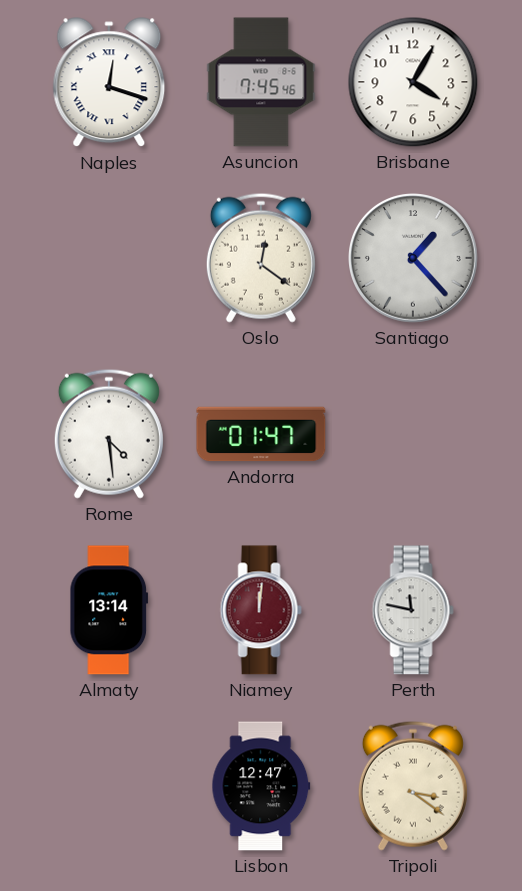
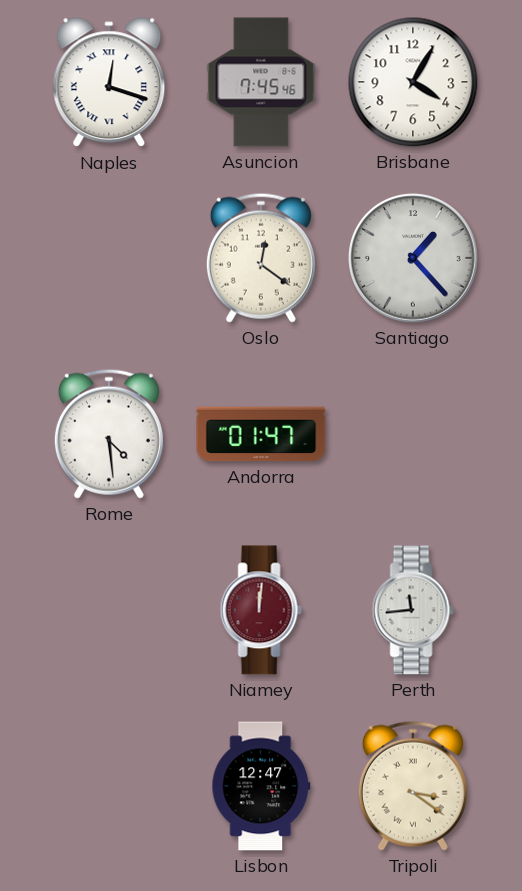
Almaty: 13:14 -> none
Perth: 11:47 -> 11:44
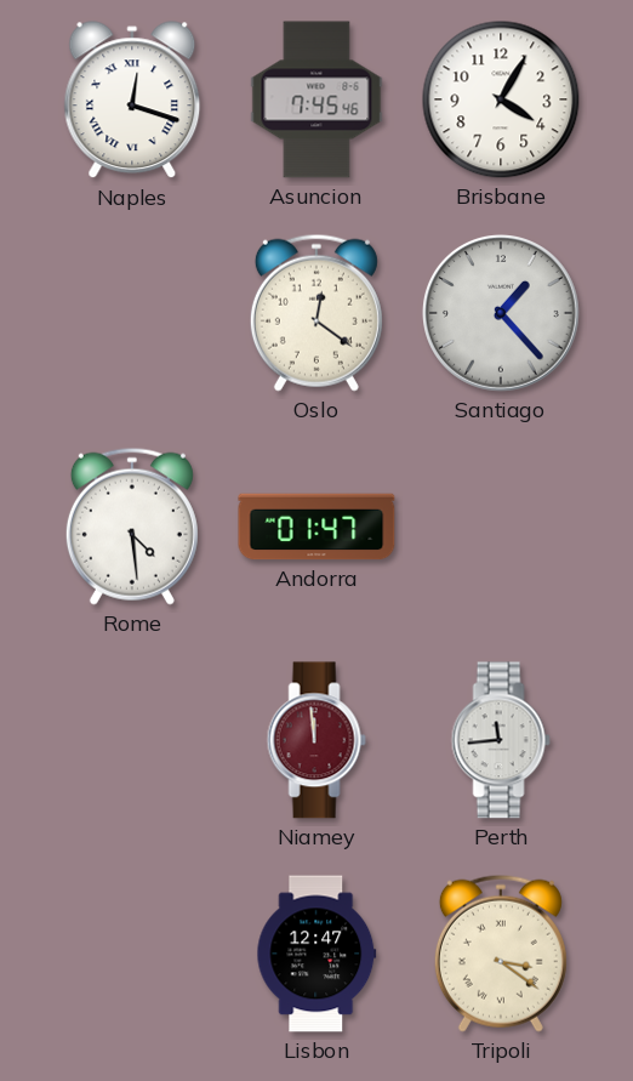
Niamey: 12:01 -> 11:59
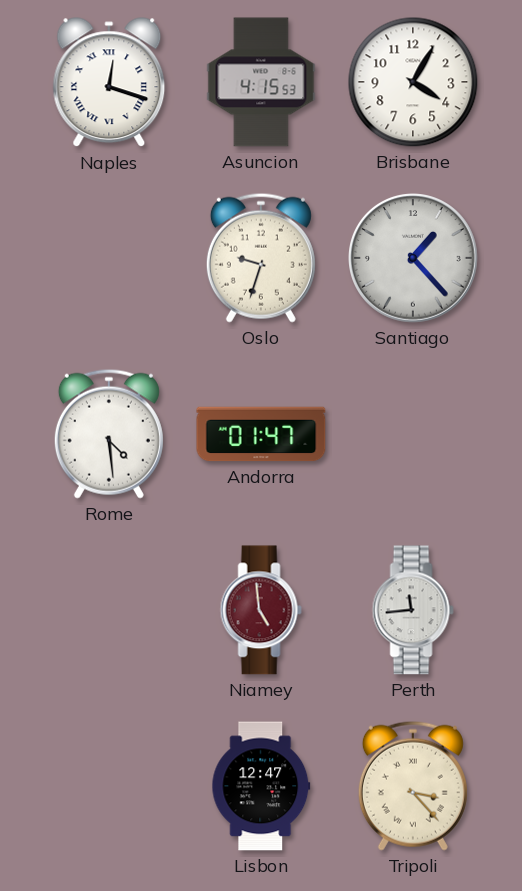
Asuncion: 7:45 -> 4:15
Oslo: 12:21 -> 9:33
Niamey: 11:59 -> 4:59
Tripoli: 3:21 -> 3:23
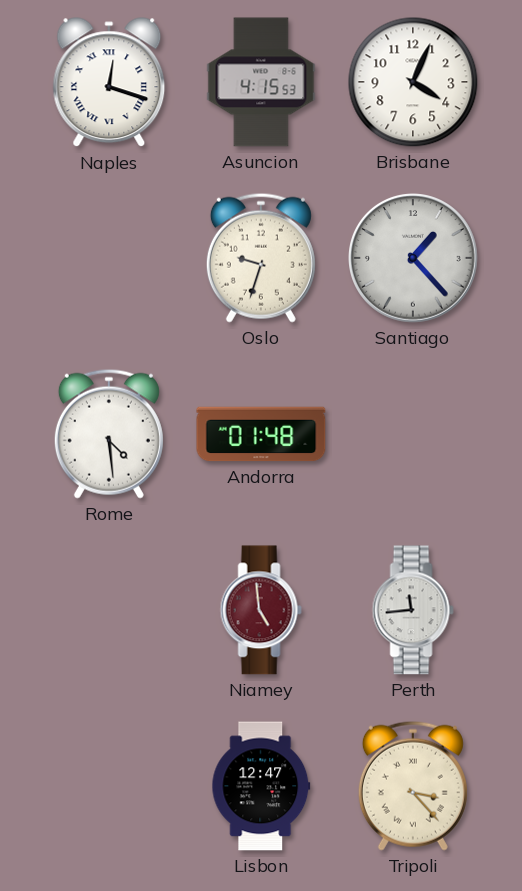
Brisbane: 4:05 -> 4:04
Andorra: 01:47 -> 01:48
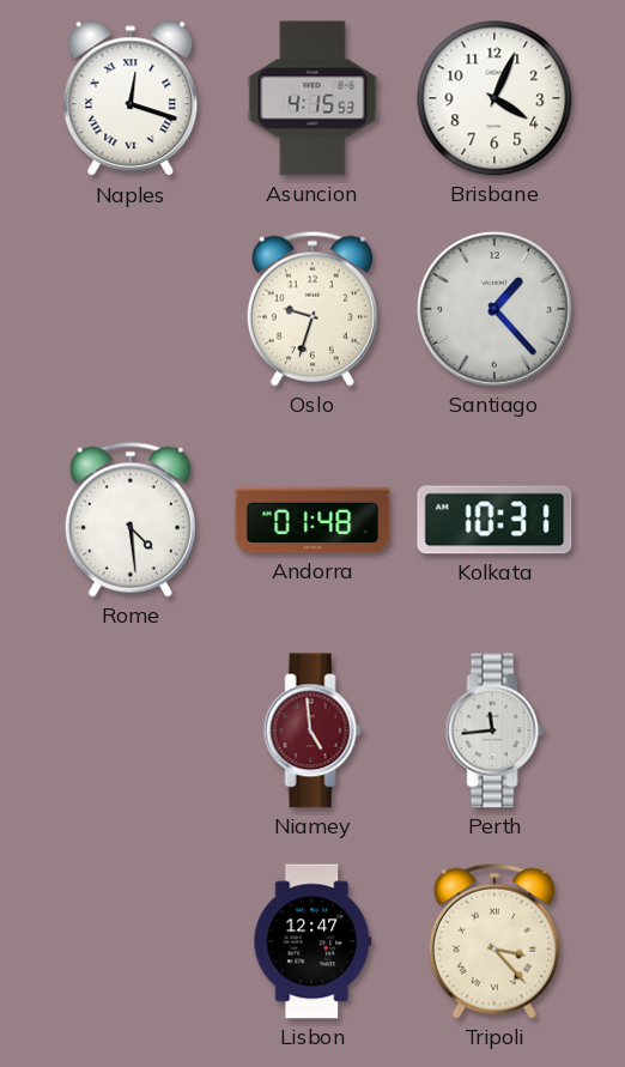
Kolkata: none -> 10:31
